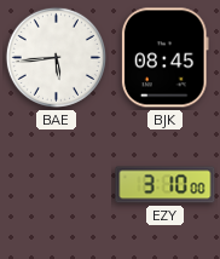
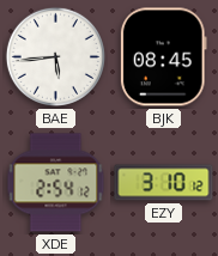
XDE: none -> 2:54
EZY: 3:10:00 -> 3:10:12
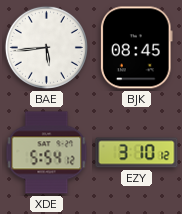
XDE: 2:54 -> 5:54
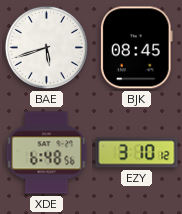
BAE: 5:44 -> 5:42
XDE: 5:54 -> 6:48
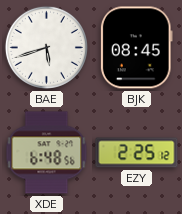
EZY: 3:10 -> 2:25
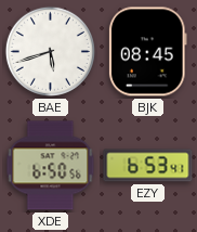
XDE: 6:48 -> 6:50
EZY: 2:25 -> 6:53
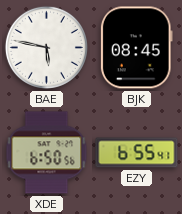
BAE: 5:42 -> 5:47
EZY: 6:53 -> 6:55
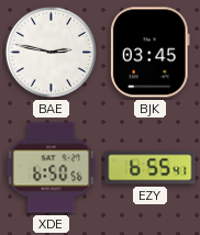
BAE: 5:47 -> 2:47
BJK: 08:45 -> 03:45
